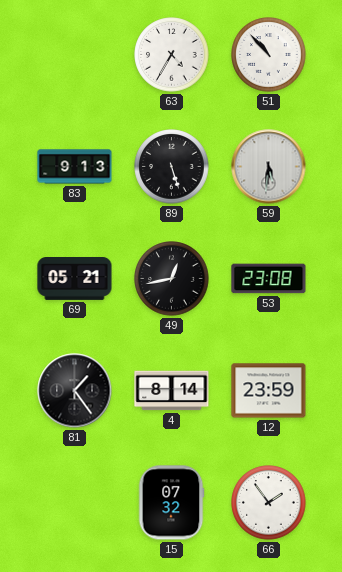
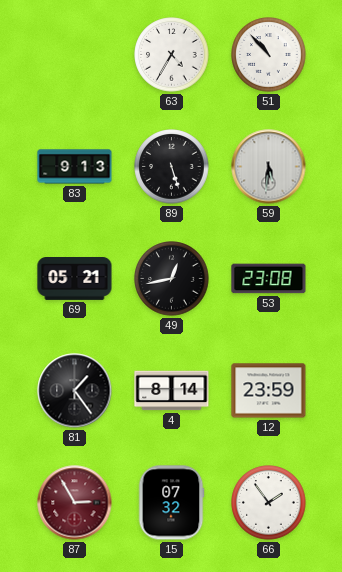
87: none -> 2:55
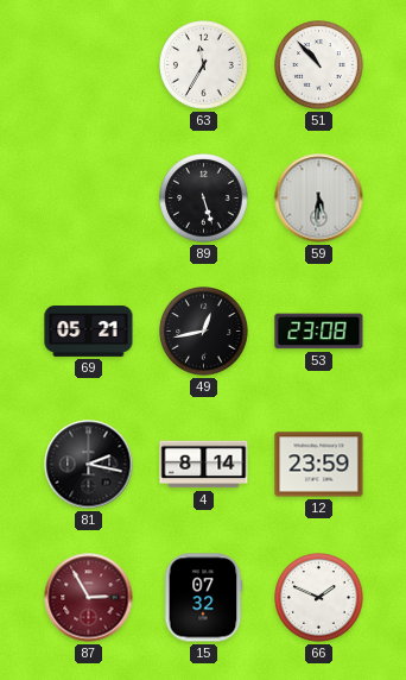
63: 4:35 -> 11:35
83: 9:13 -> none
81: 1:24 -> 2:17
66: 1:54 -> 1:49
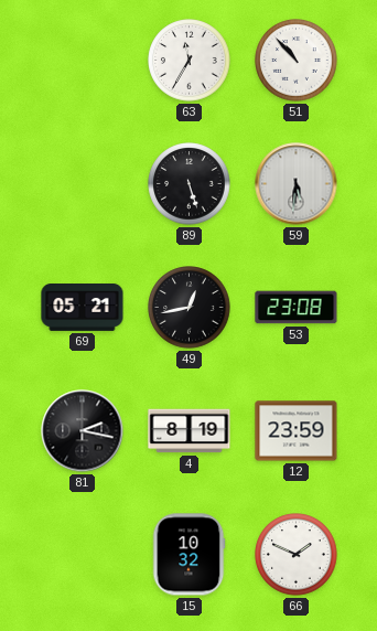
4: 8:14 -> 8:19
87: 2:55 -> none
15: 07:32 -> 10:32
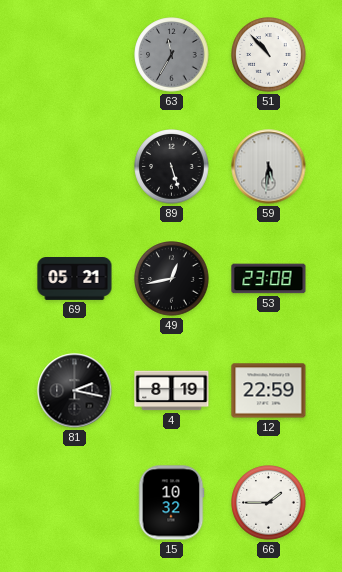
63 dial: white -> grey
12: 23:59 -> 22:59
66: 1:49 -> 1:45
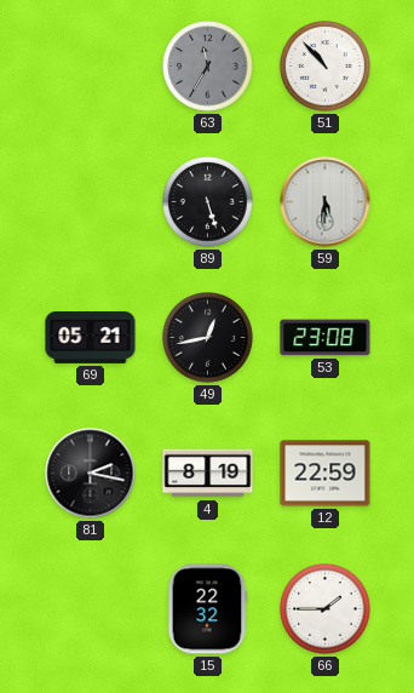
15: 10:32 -> 22:32
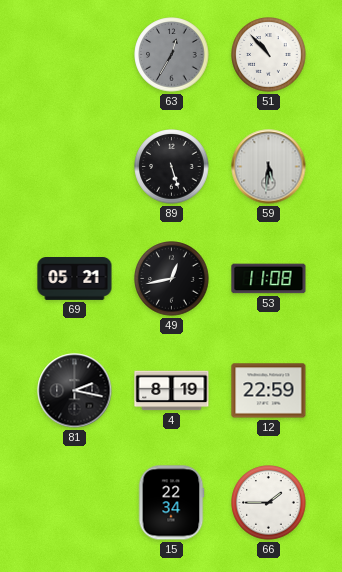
63: 11:35 -> 12:35
53: 23:08 -> 11:08
15: 22:32 -> 22:34
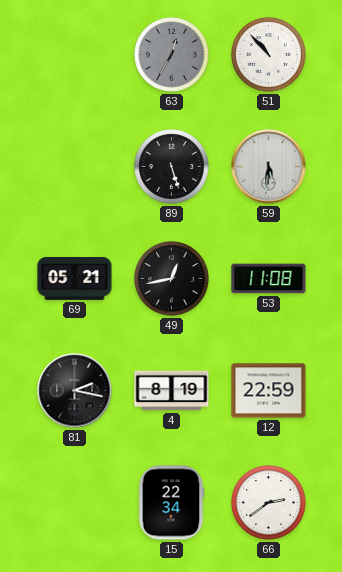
66: 1:45 -> 2:39
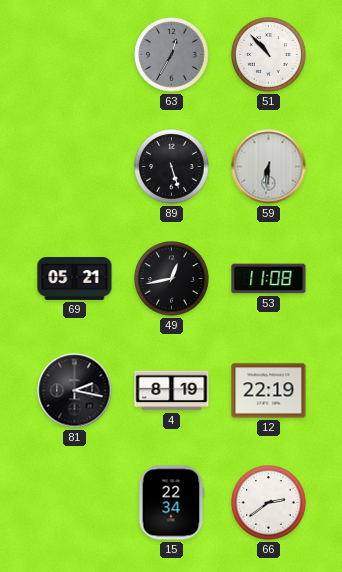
59: 5:31 -> 6:31
12: 22:59 -> 22:19
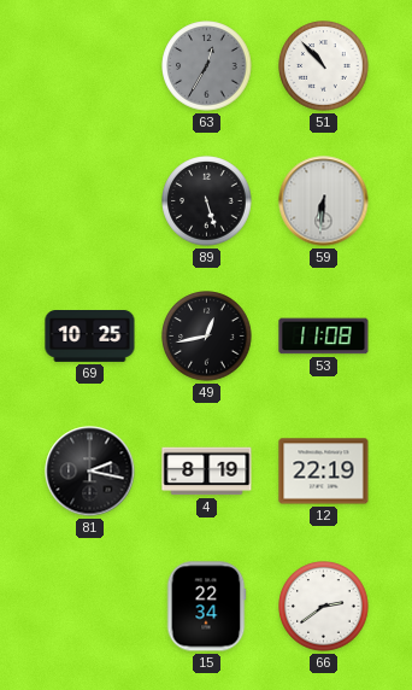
69: 05:21 -> 10:25
